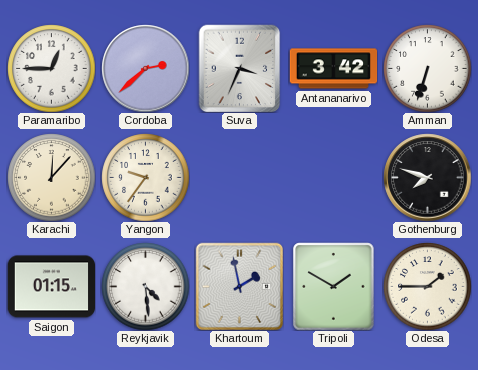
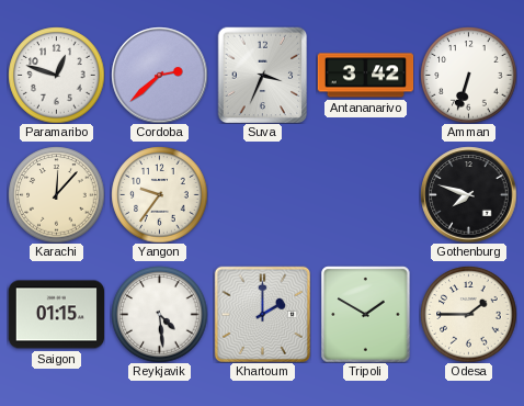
Paramaribo: 12:45 -> 12:48
Khartoum: 1:58 -> 2:00
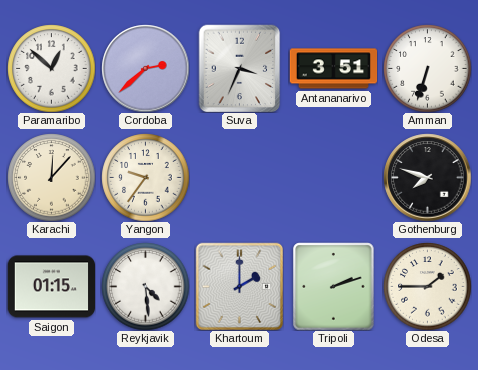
Paramaribo: 12:48 -> 12:52
Antananarivo: 3:42 -> 3:51
Tripoli: 1:50 -> 2:12
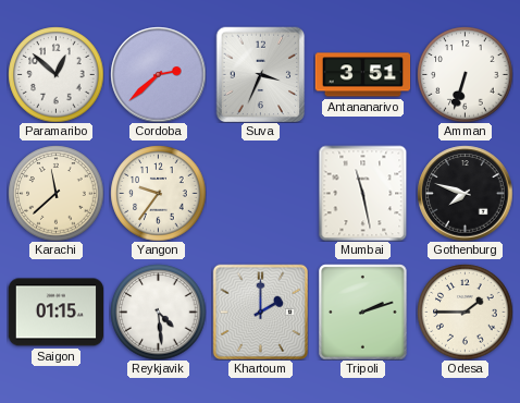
Karachi: 12:07 -> 11:38
Mumbai: none -> 11:28
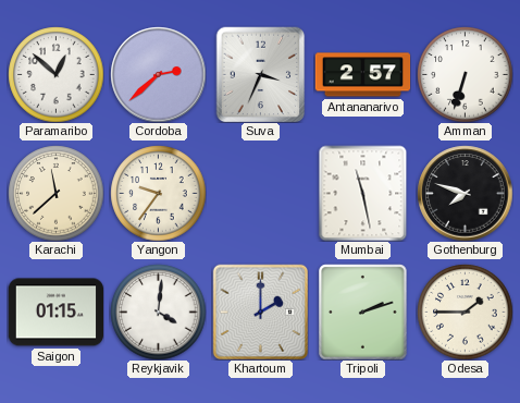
Antananarivo: 3:51 -> 2:57
Reykjavik: 4:29 -> 4:01
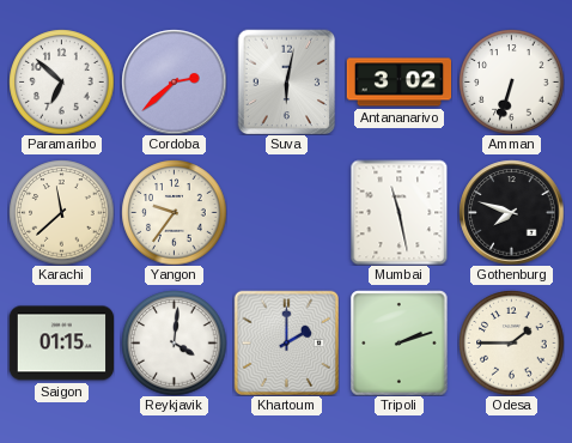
Paramaribo: 12:52 -> 6:52
Suva: 3:34 -> 6:02
Antananarivo: 2:57 -> 3:02
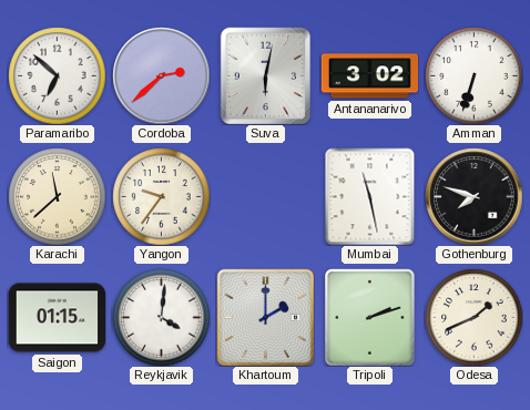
Odesa: 1:45 -> 1:41
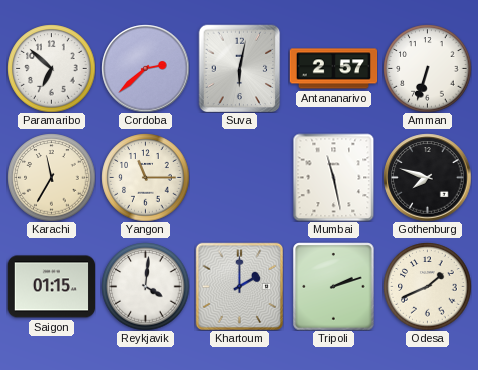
Antananarivo: 3:02 -> 2:57
Karachi: 11:38 -> 11:35
Yangon: 9:36 -> 11:15
